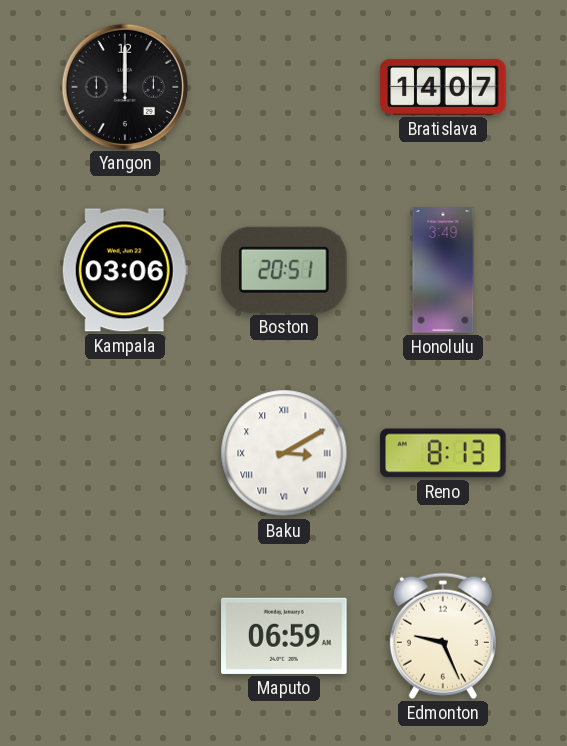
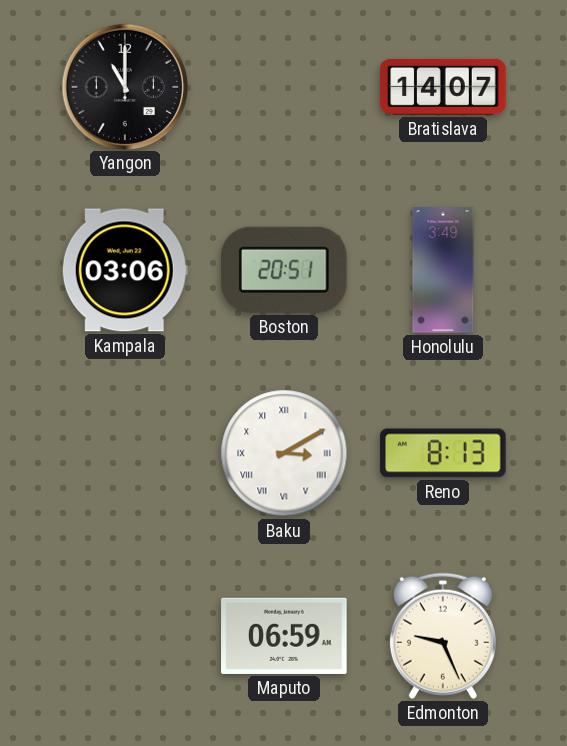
Yangon: 12:00 -> 11:00
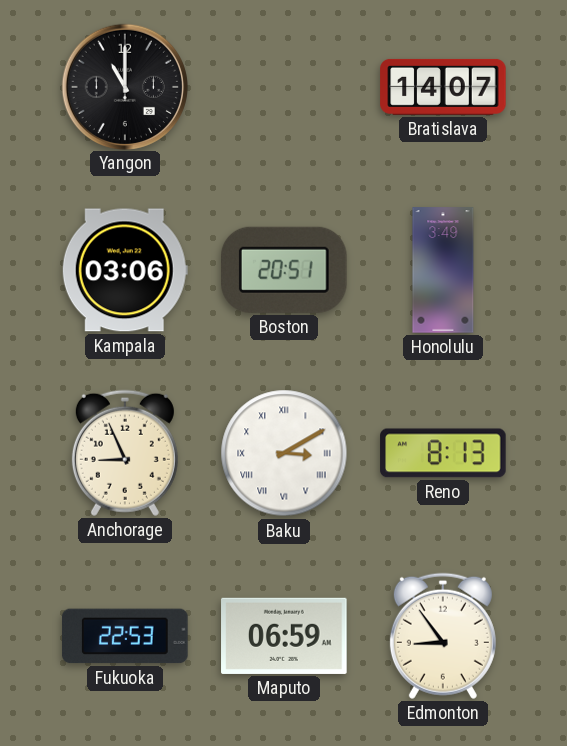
Anchorage: none -> 8:56
Fukuoka: none -> 22:53
Edmonton: 9:26 -> 8:54
